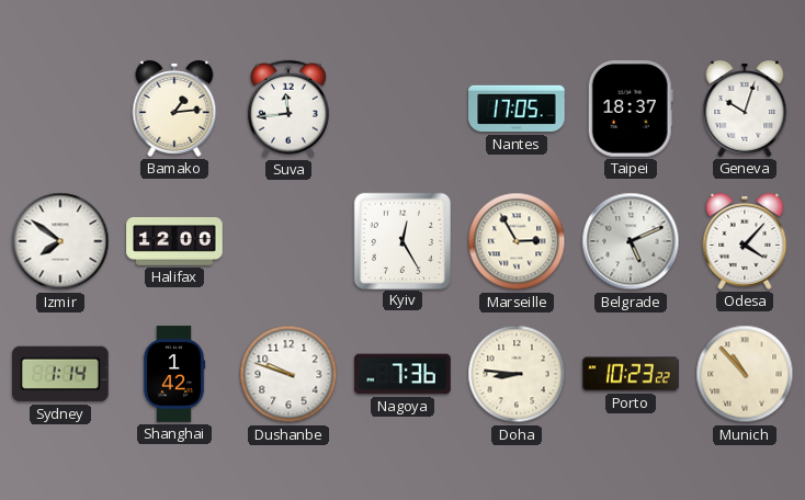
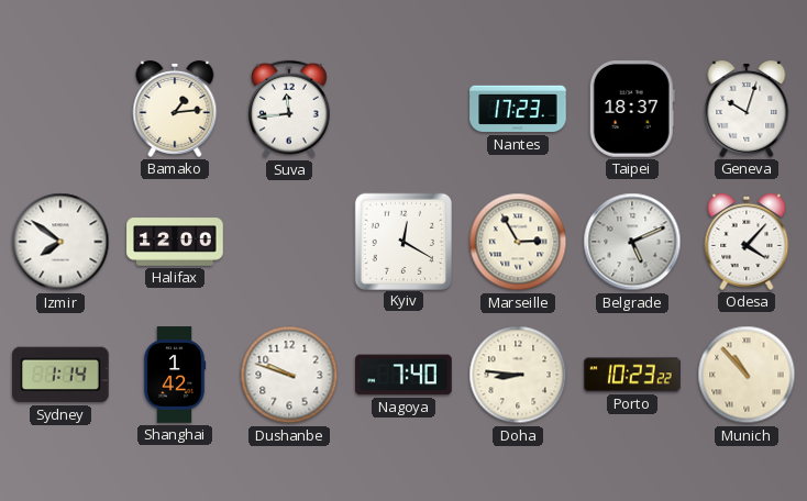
Nantes: 17:05 -> 17:23
Kyiv: 12:25 -> 12:20
Nagoya: 7:36 -> 7:40
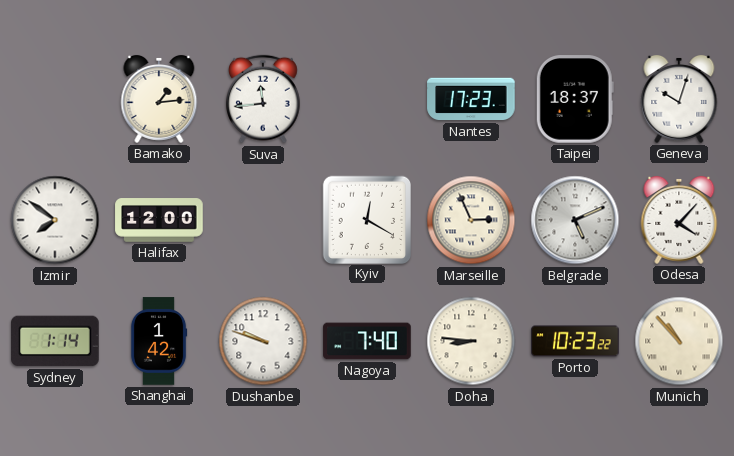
Marseille: 2:55 -> 2:56
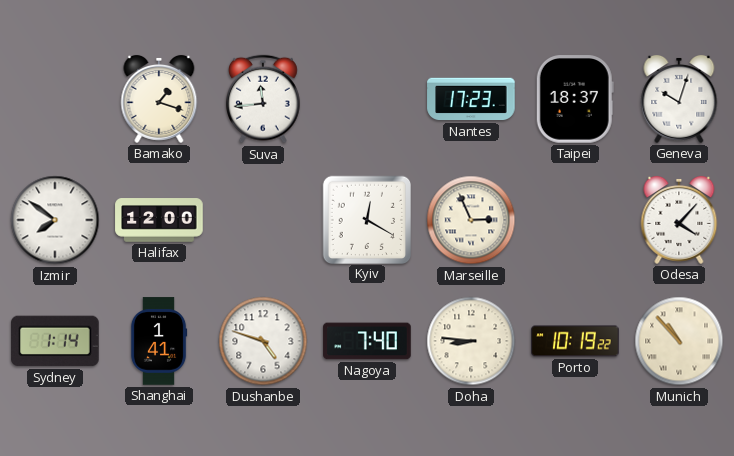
Bamako: 1:14 -> 1:18
Belgrade: 5:11 -> none
Shanghai: 1:42 -> 1:41
Dushanbe: 9:48 -> 4:48
Porto: 10:23 -> 10:19
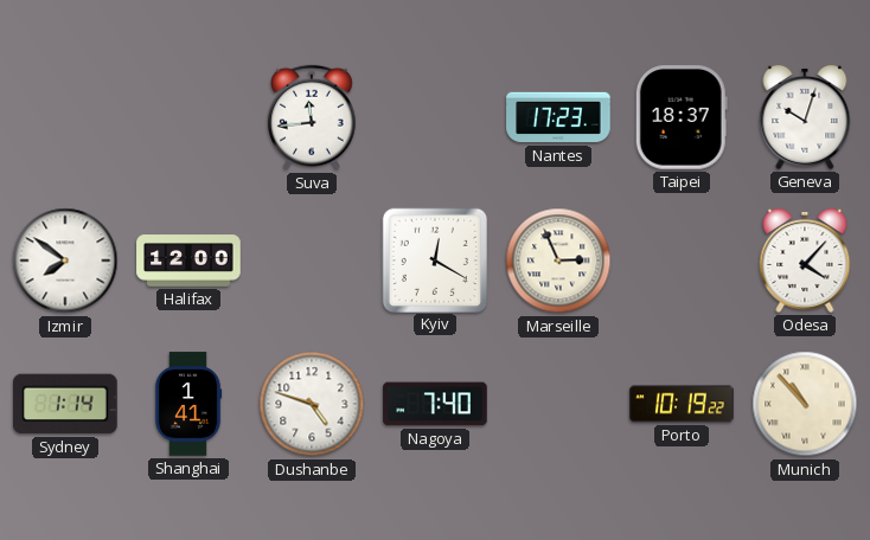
Bamako: 1:18 -> none
Doha: 8:46 -> none
